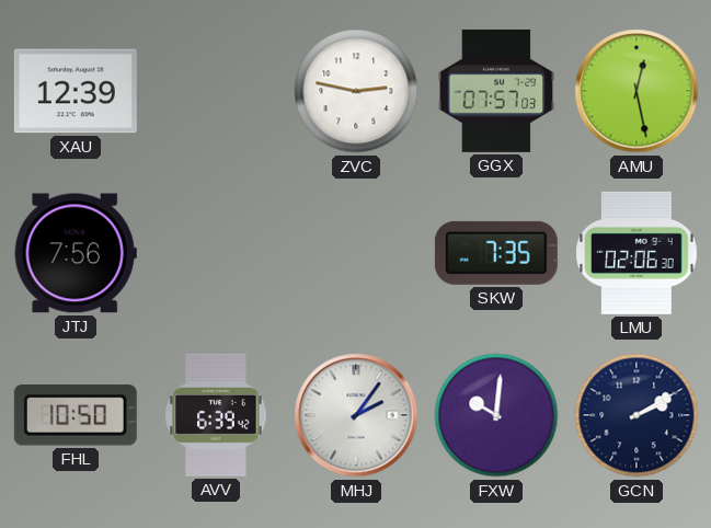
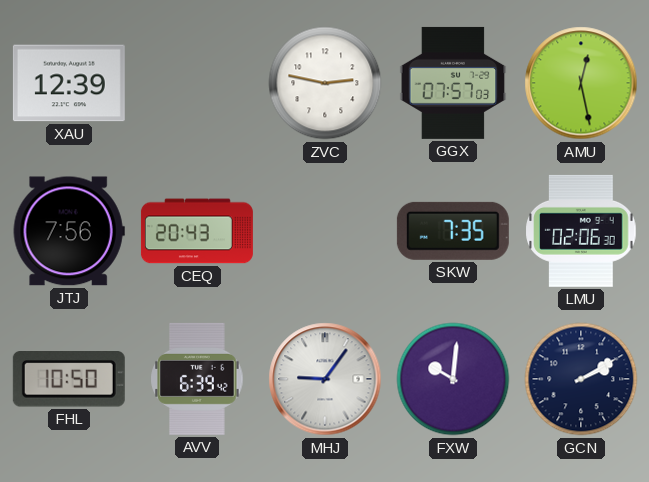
CEQ: none -> 20:43
MHJ: 2:06 -> 9:06
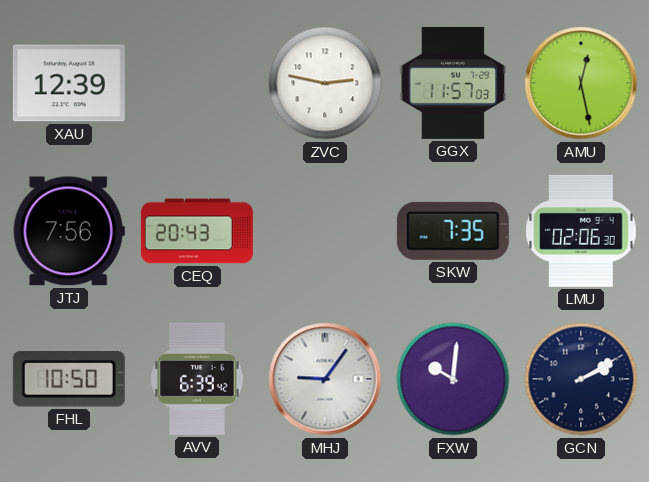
GGX: 07:57 -> 11:57
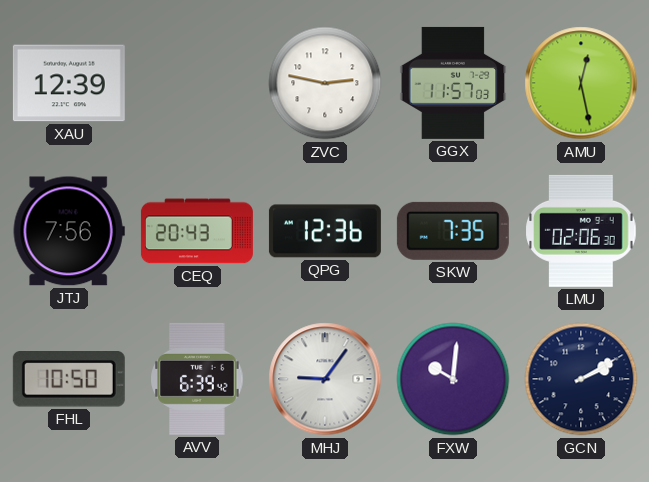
QPG: none -> 12:36
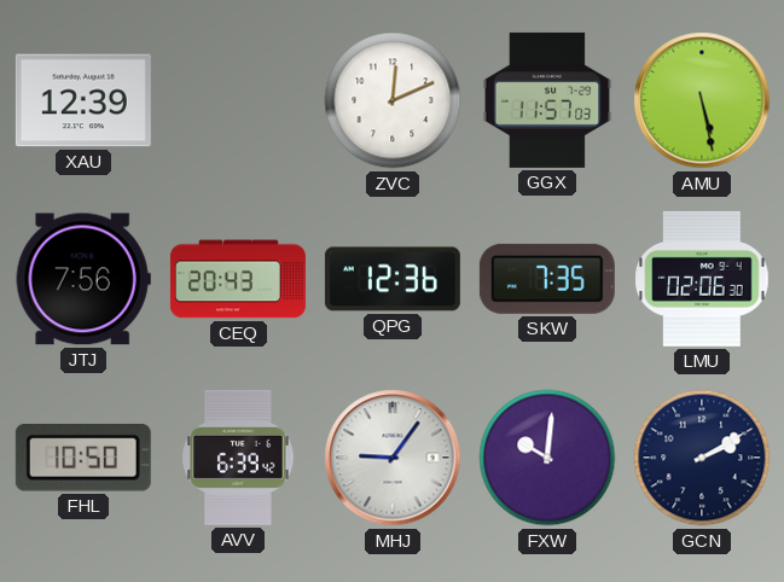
ZVC: 2:47 -> 12:11
AMU: 12:28 -> 5:28
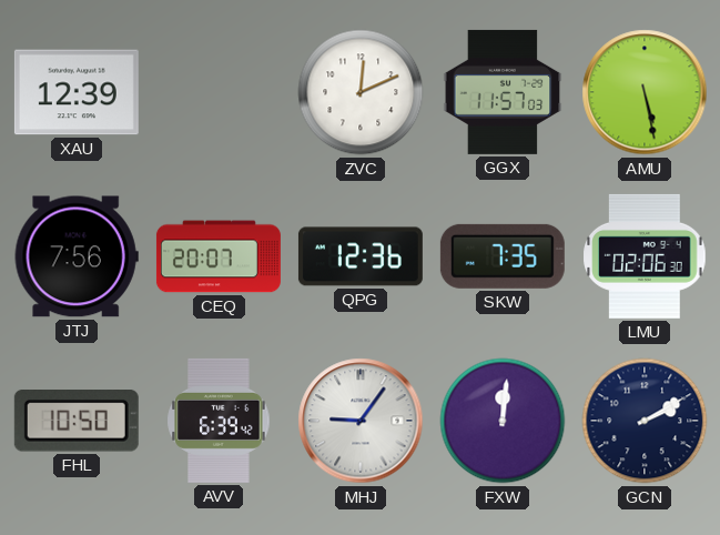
CEQ: 20:43 -> 20:07
FXW: 10:01 -> 12:01
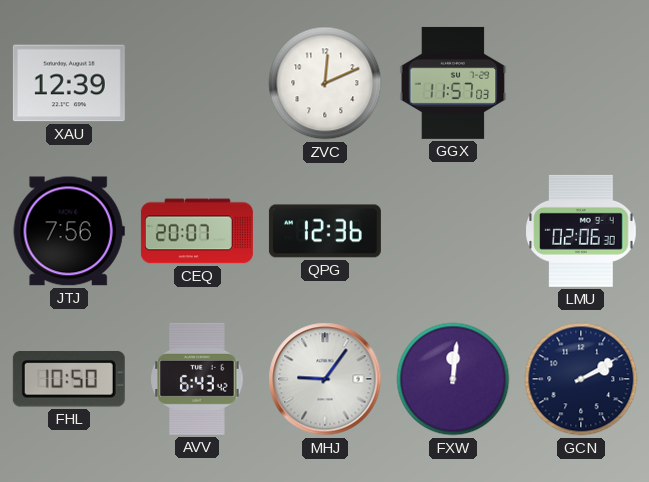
AMU: 5:28 -> none
SKW: 7:35 -> none
AVV: 6:39 -> 6:43
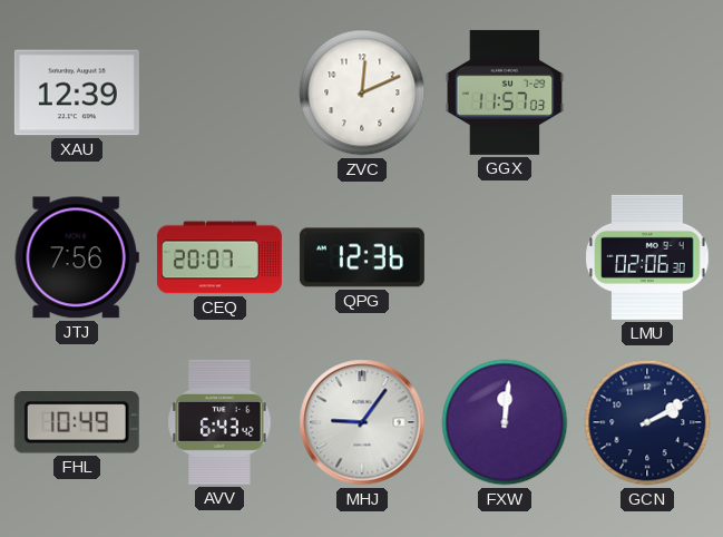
FHL: 10:50 -> 10:49
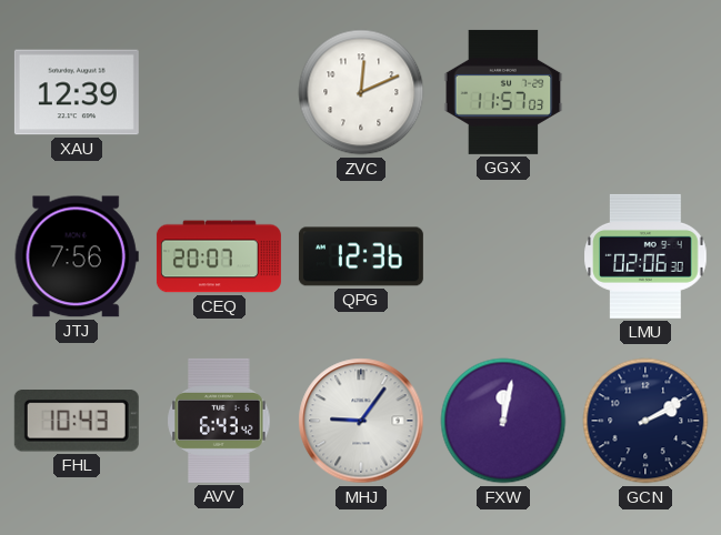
FHL: 10:49 -> 10:43
FXW: 12:01 -> 12:02
